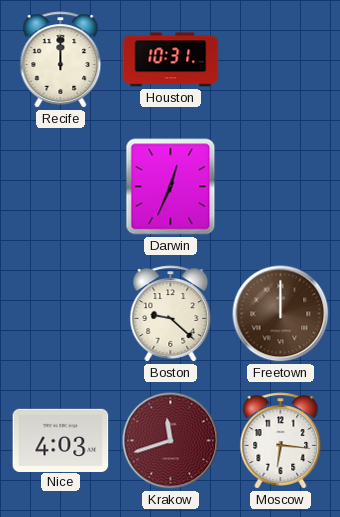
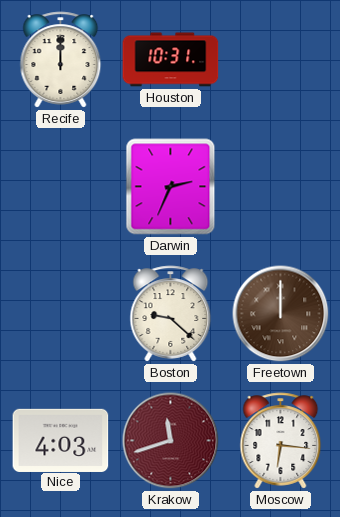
Darwin: 12:34 -> 2:34
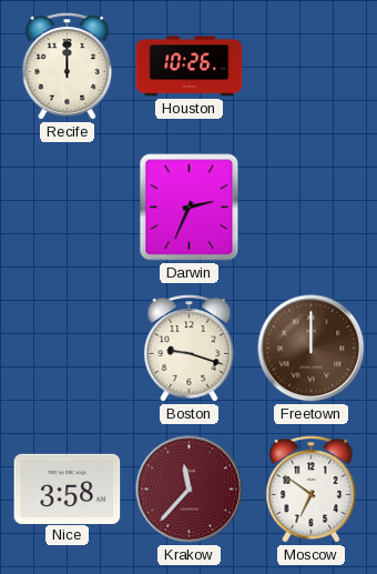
Houston: 10:31 -> 10:26
Boston: 9:22 -> 9:18
Nice: 4:03 -> 3:58
Krakow: 11:42 -> 11:37
Moscow: 6:16 -> 6:51
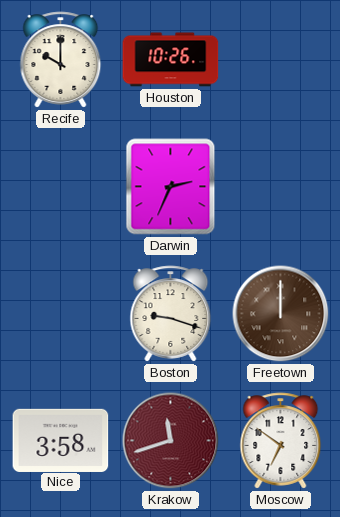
Recife: 12:00 -> 10:00
Krakow: 11:37 -> 11:42
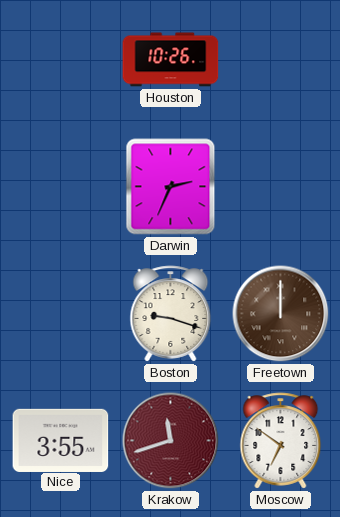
Recife: 10:00 -> none
Nice: 3:58 -> 3:55
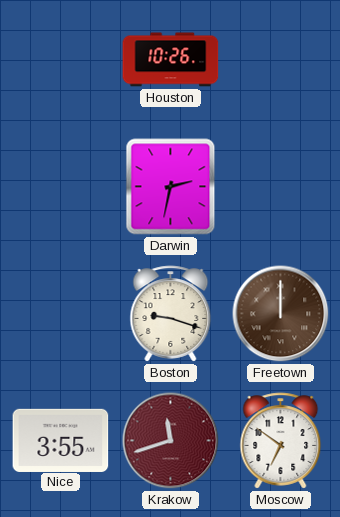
Darwin: 2:34 -> 2:32
